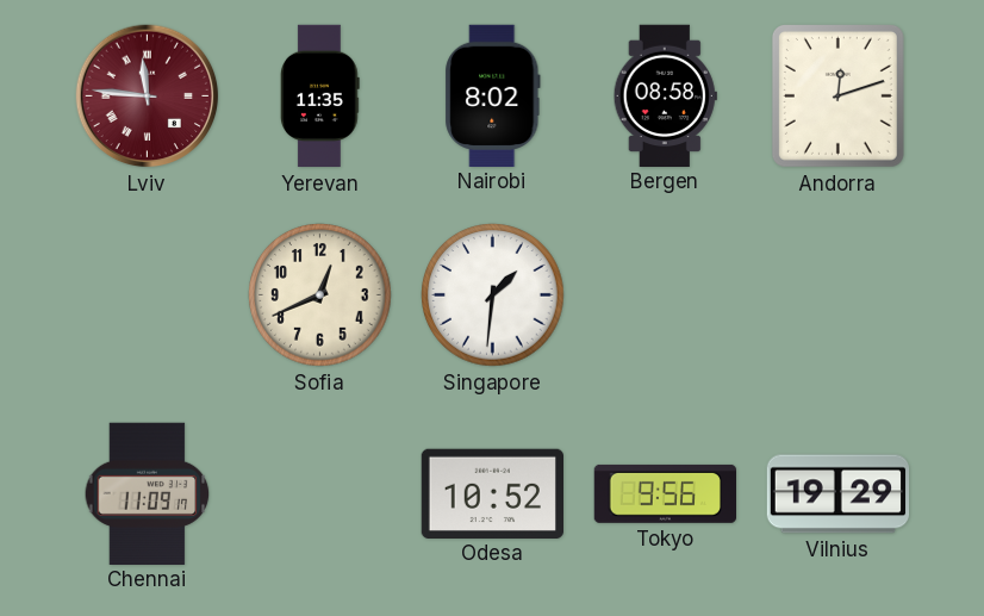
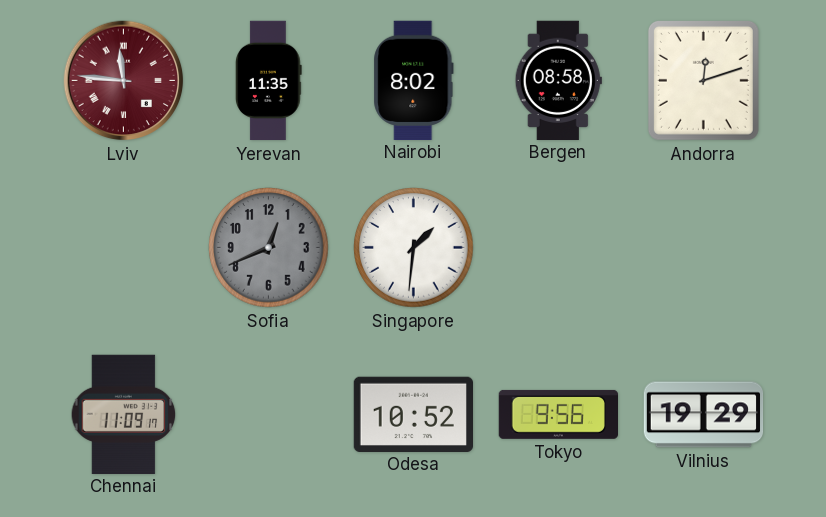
Sofia dial: cream -> grey
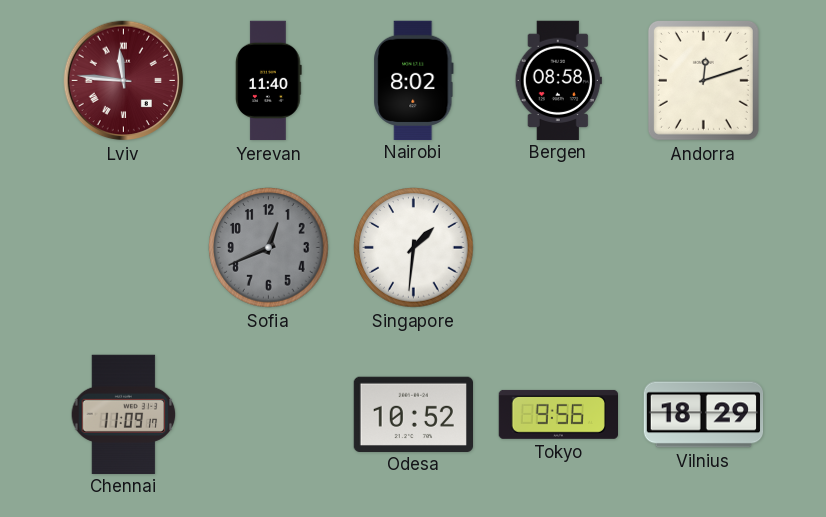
Yerevan: 11:35 -> 11:40
Vilnius: 19:29 -> 18:29
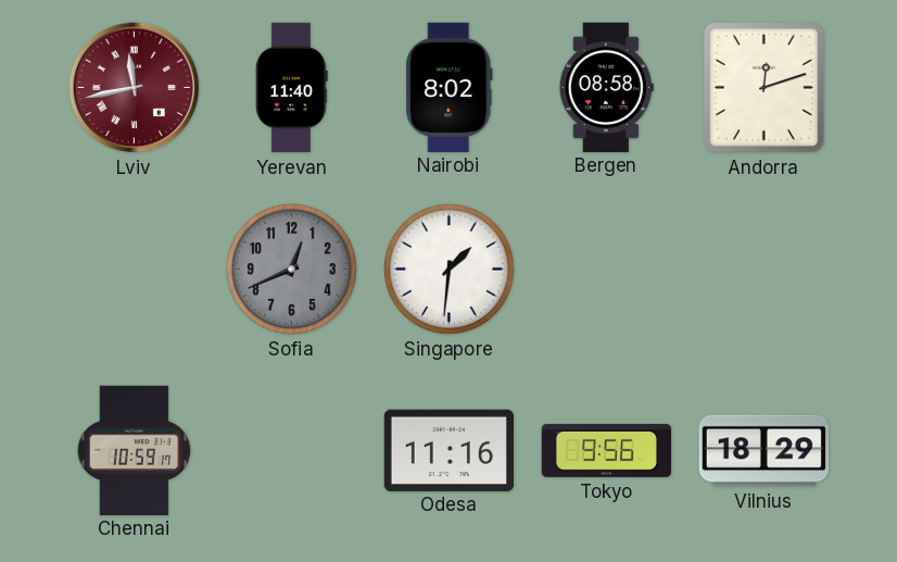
Lviv: 11:46 -> 11:43
Chennai: 11:09 -> 10:59
Odesa: 10:52 -> 11:16
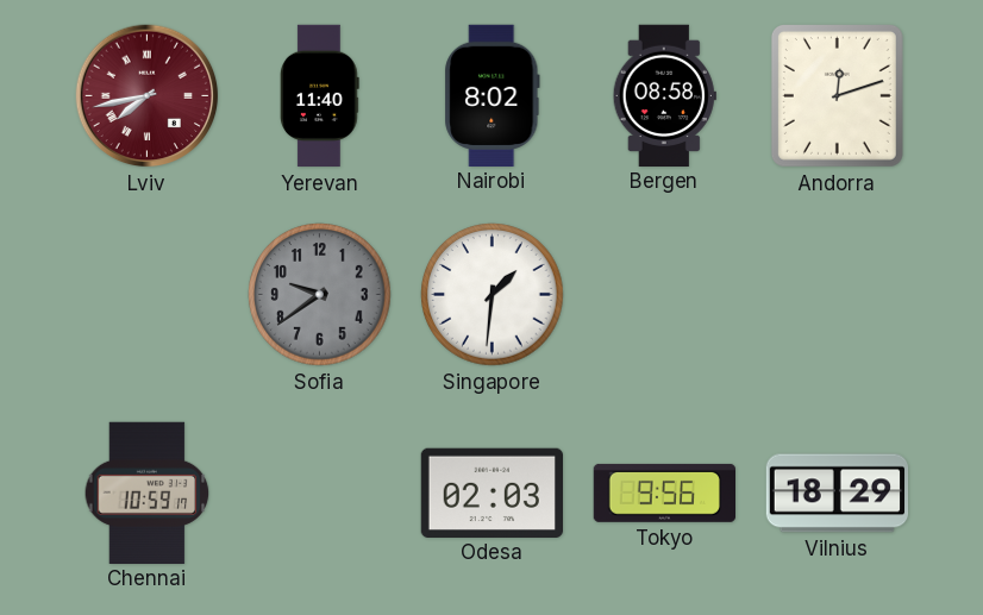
Lviv: 11:43 -> 7:43
Sofia: 12:41 -> 9:39
Odesa: 11:16 -> 02:03
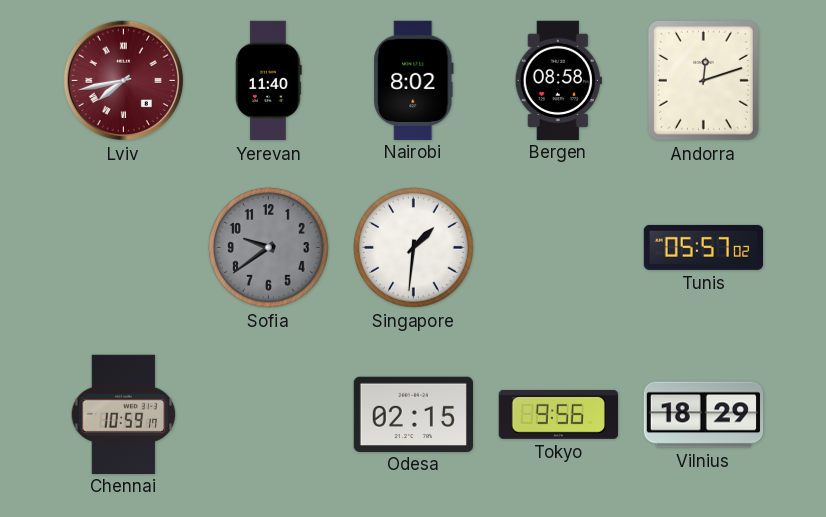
Tunis: none -> 05:57
Odesa: 02:03 -> 02:15
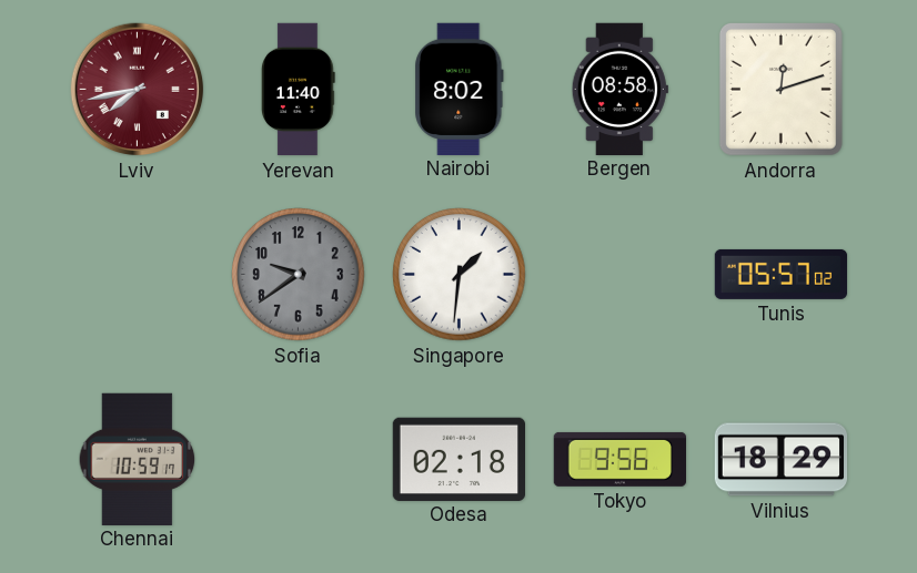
Odesa: 02:15 -> 02:18
